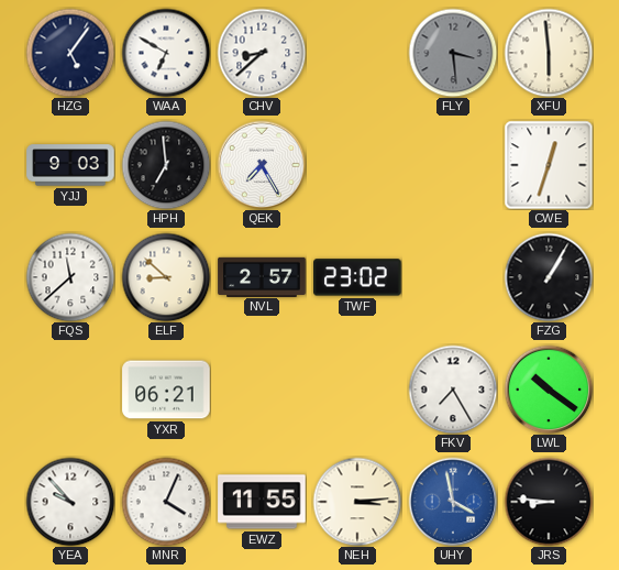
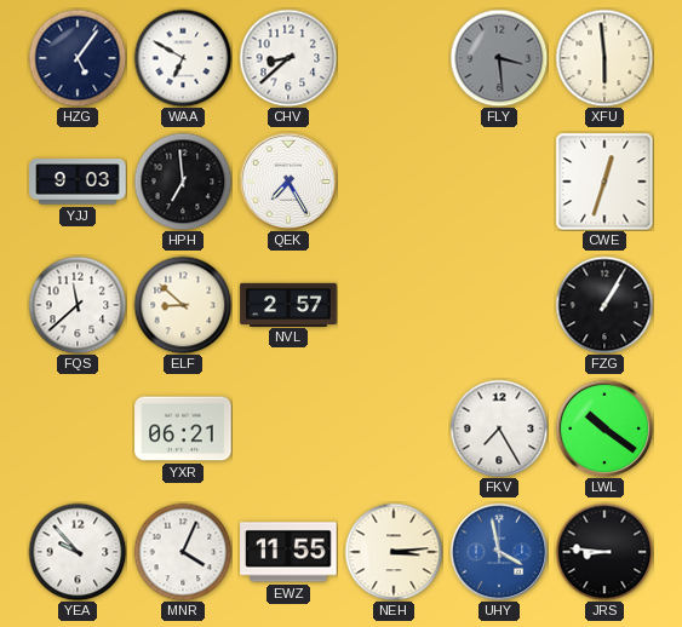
TWF: 23:02 -> none
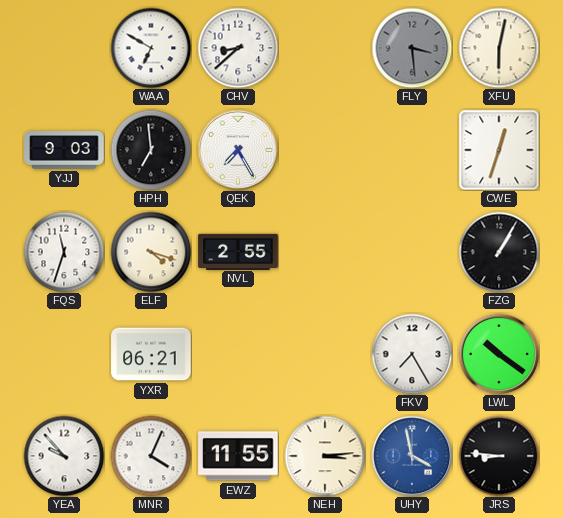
HZG: 5:06 -> none
XFU: 5:59 -> 6:02
FQS: 11:38 -> 11:33
ELF: 8:52 -> 4:18
NVL: 2:57 -> 2:55
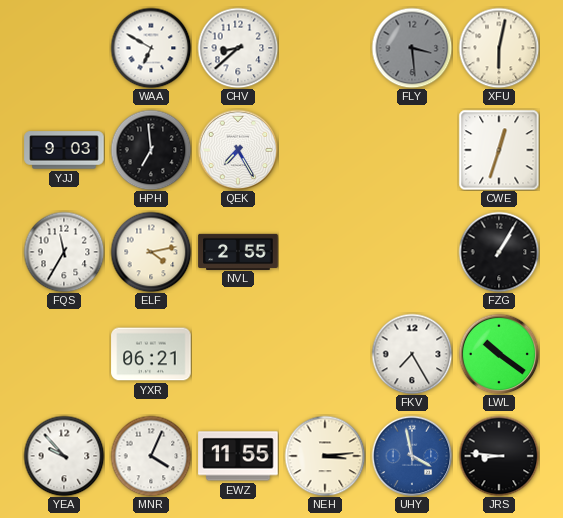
FQS: 11:33 -> 11:35
ELF: 4:18 -> 4:13
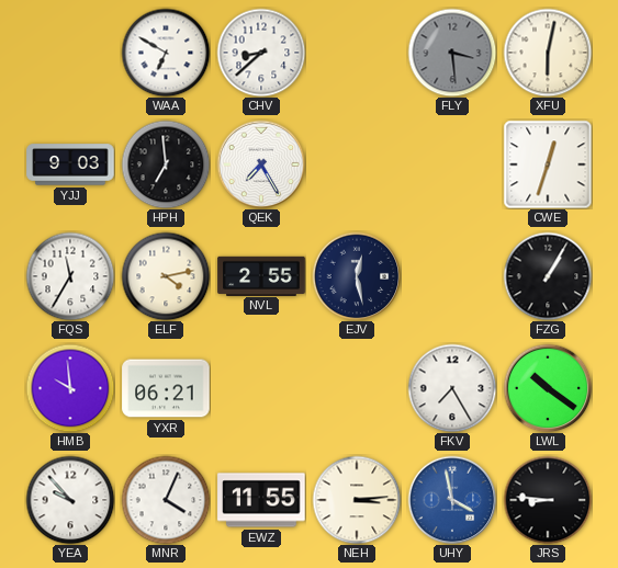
EJV: none -> 12:28
HMB: none -> 9:59
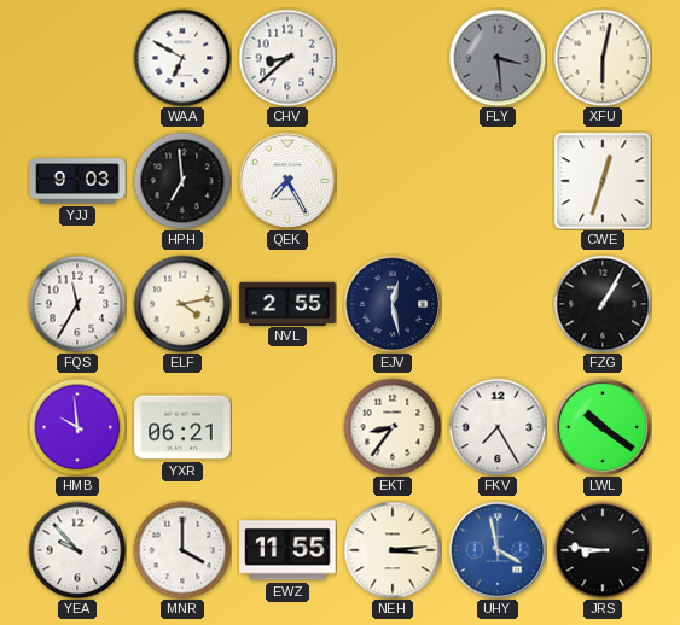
EKT: none -> 8:36
MNR: 4:04 -> 4:00
